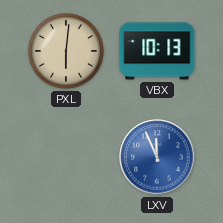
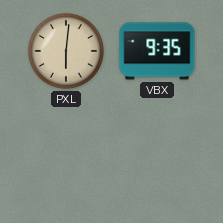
VBX: 10:13 -> 9:35
LXV: 11:56 -> none
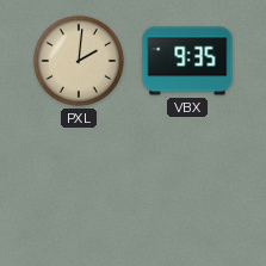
PXL: 6:01 -> 2:01
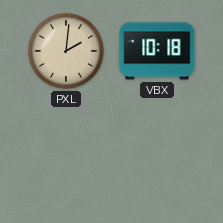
VBX: 9:35 -> 10:18
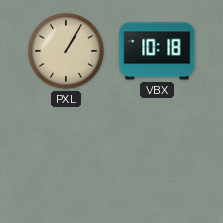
PXL: 2:01 -> 1:05
